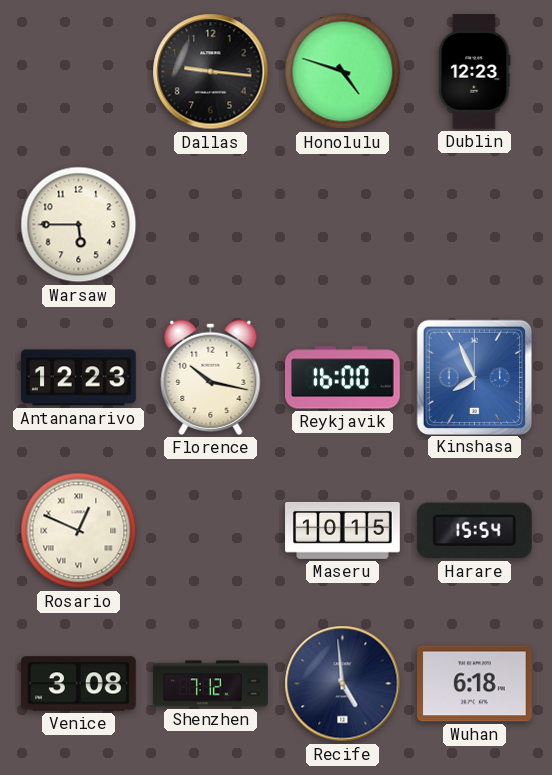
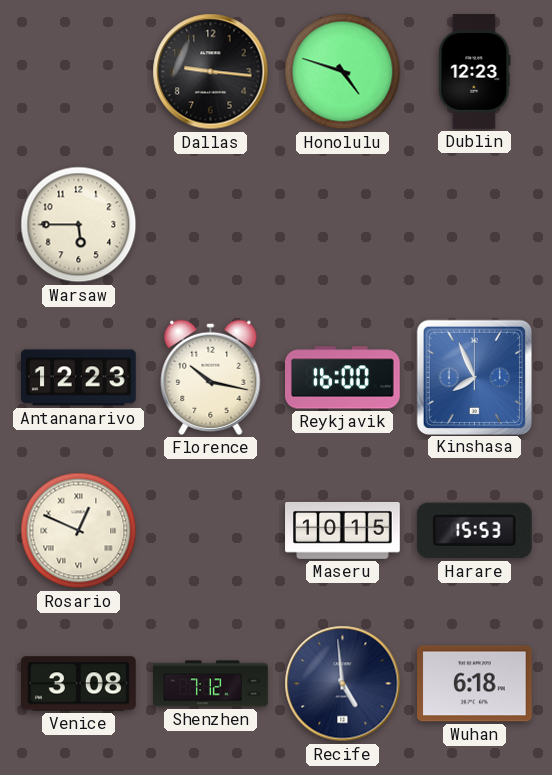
Harare: 15:54 -> 15:53
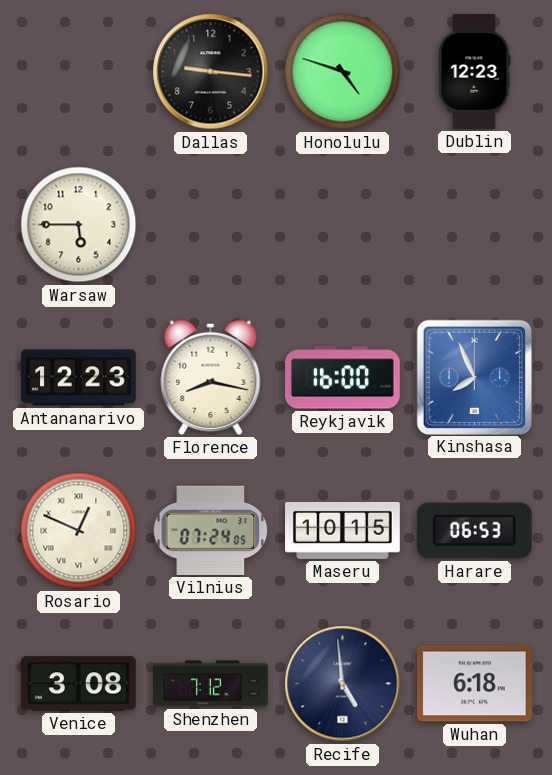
Florence: 10:17 -> 8:17
Vilnius: none -> 07:24
Harare: 15:53 -> 06:53
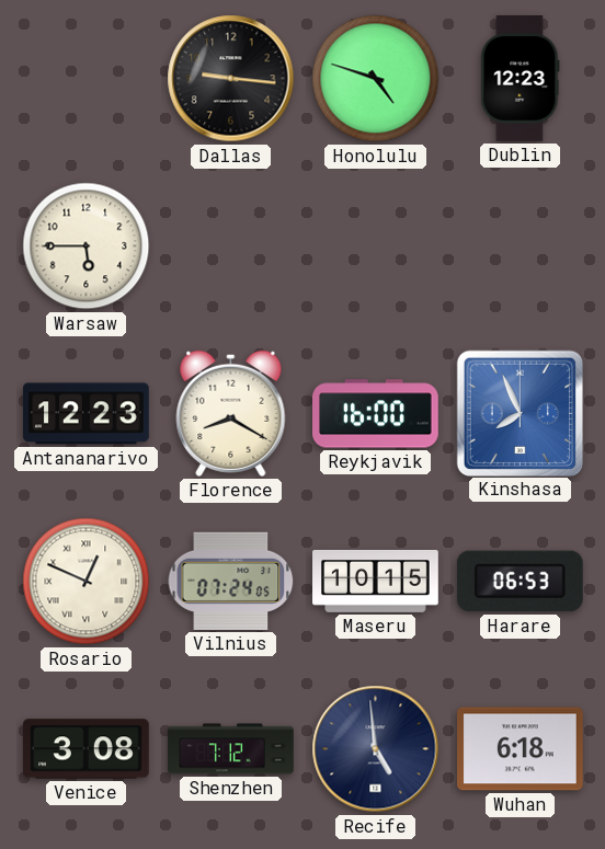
Florence: 8:17 -> 8:20
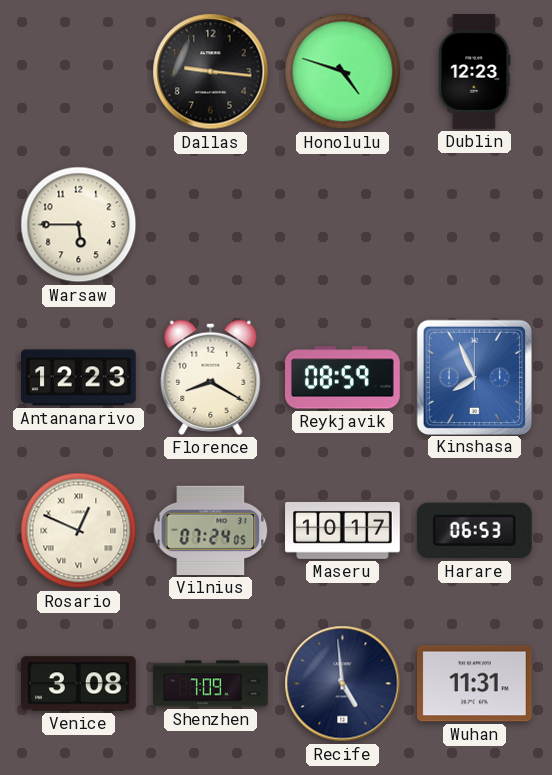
Reykjavik: 16:00 -> 08:59
Maseru: 10:15 -> 10:17
Shenzhen: 7:12 -> 7:09
Wuhan: 6:18 -> 11:31
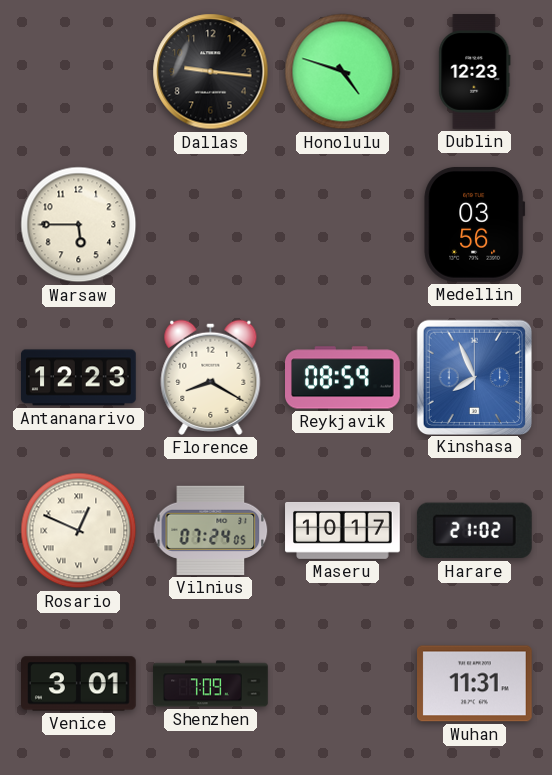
Medellin: none -> 03:56
Harare: 06:53 -> 21:02
Venice: 3:08 -> 3:01
Recife: 4:59 -> none
